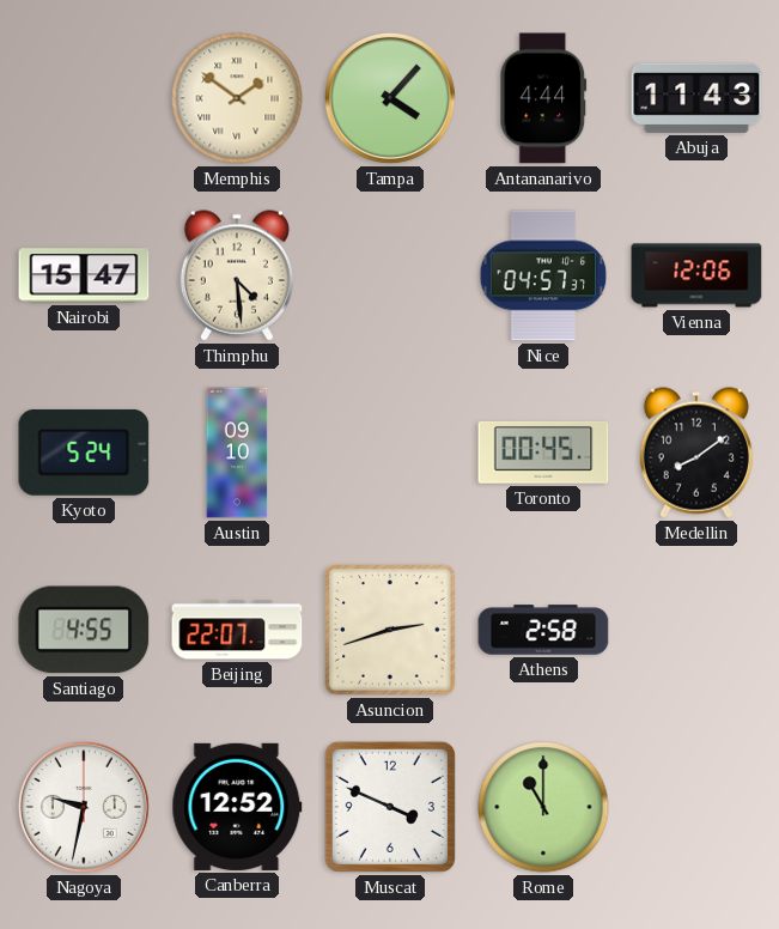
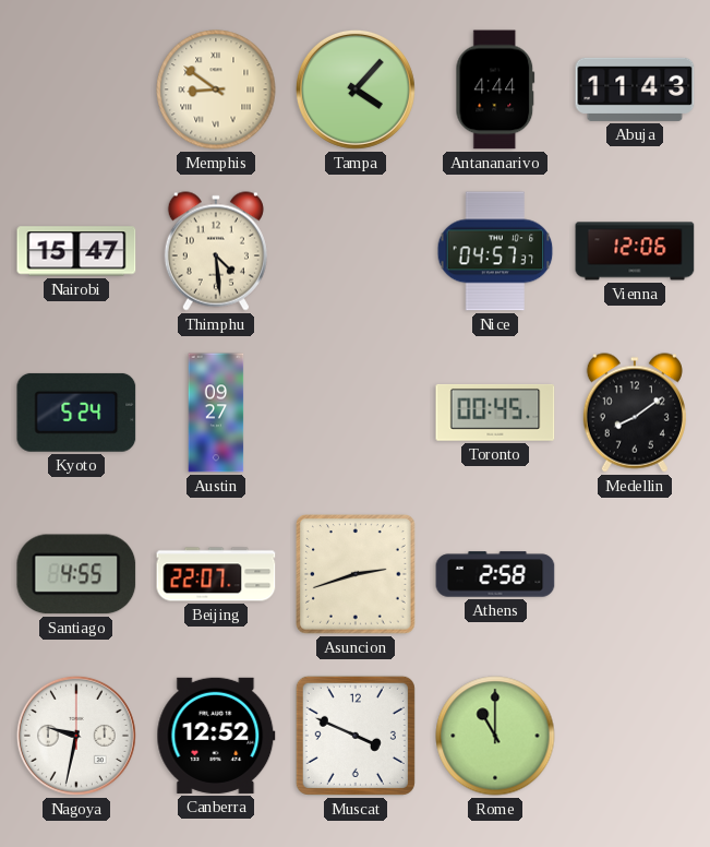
Memphis: 1:51 -> 8:51
Austin: 09:10 -> 09:27
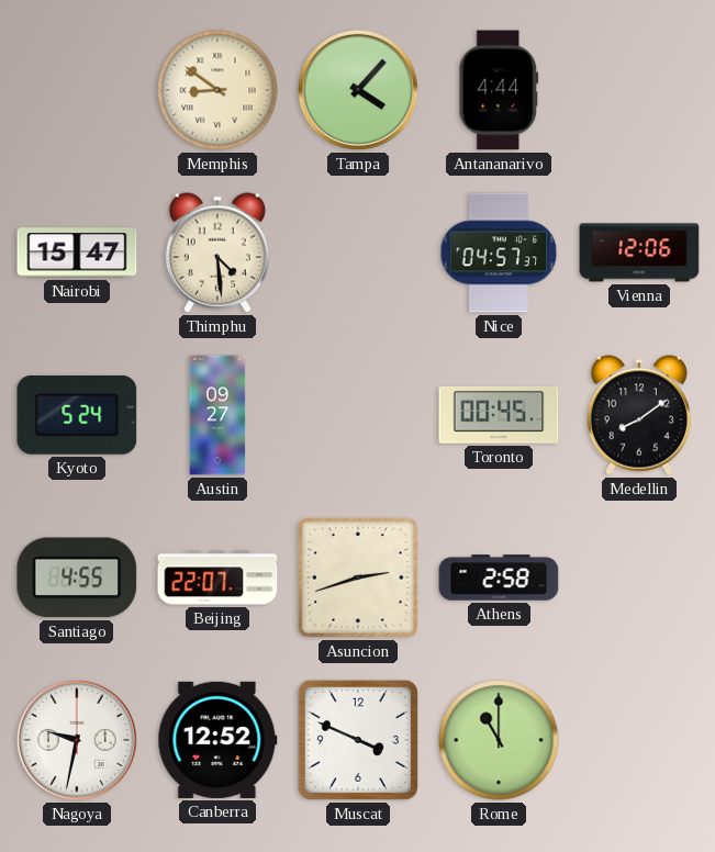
Abuja: 11:43 -> none
